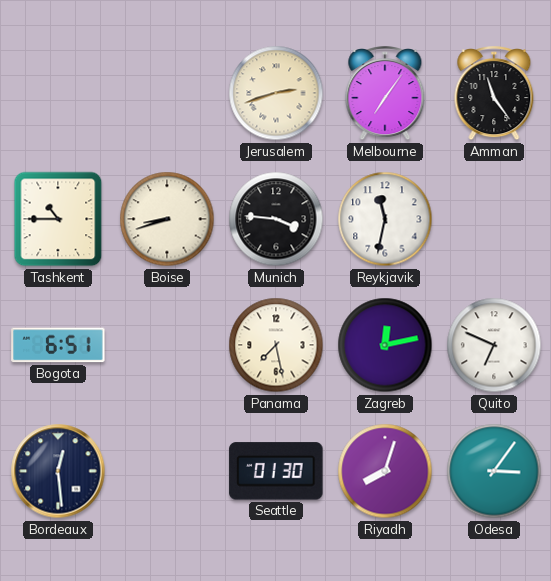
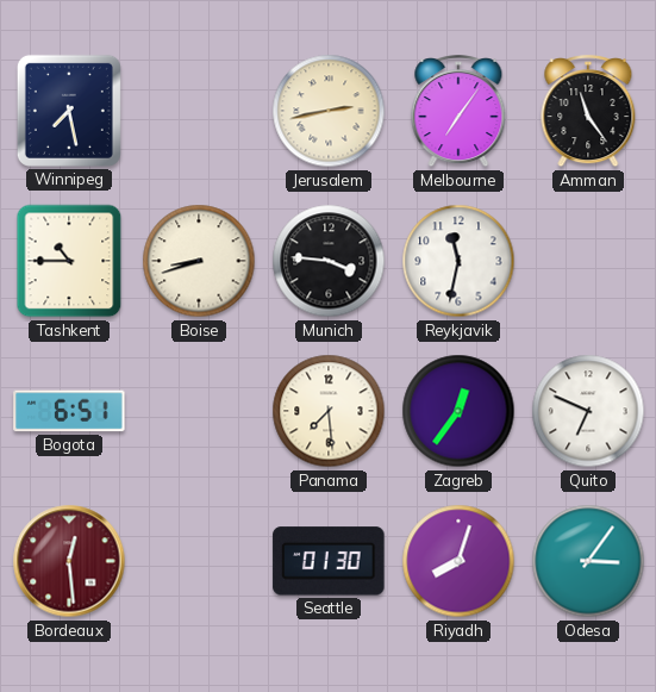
Winnipeg: none -> 7:28
Jerusalem: 2:42 -> 2:43
Panama: 7:28 -> 7:29
Zagreb: 12:13 -> 12:36
Bordeaux dial: navy -> burgundy
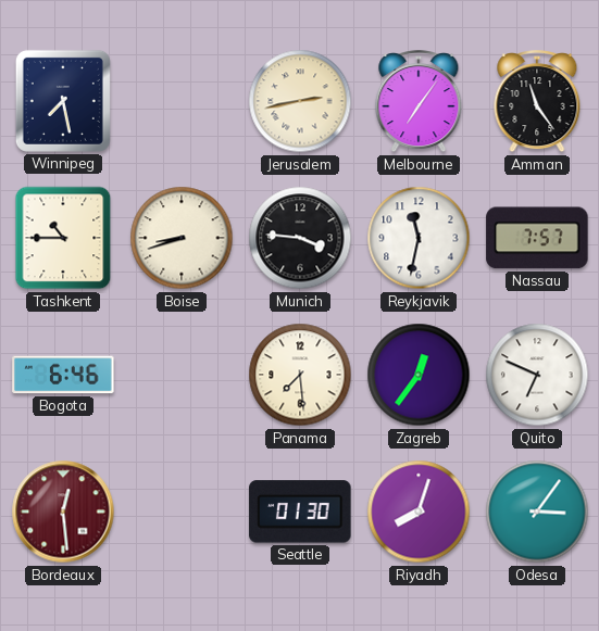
Nassau: none -> 7:57
Bogota: 6:51 -> 6:46
